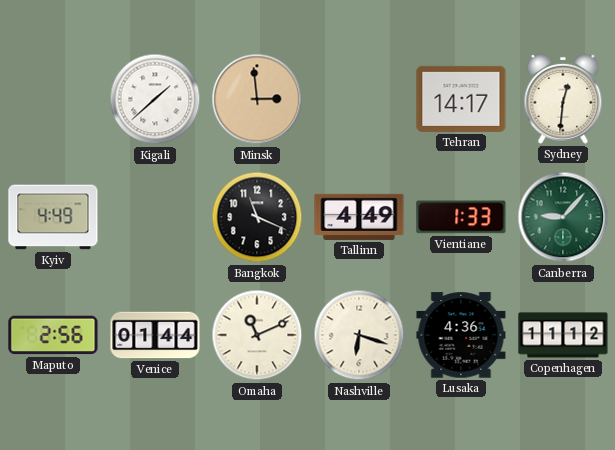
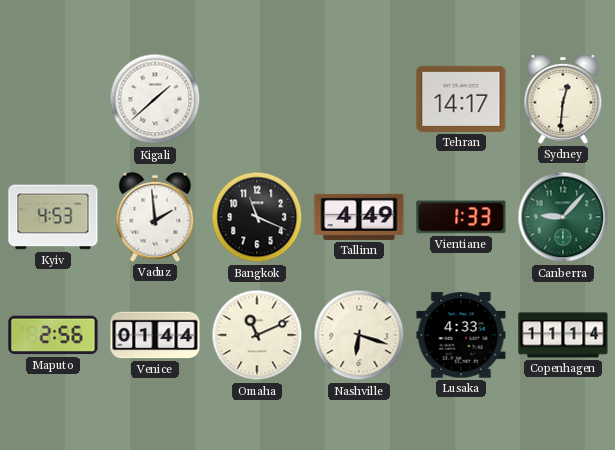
Minsk: 2:59 -> none
Kyiv: 4:49 -> 4:53
Vaduz: none -> 1:59
Lusaka: 4:36 -> 4:33
Copenhagen: 11:12 -> 11:14
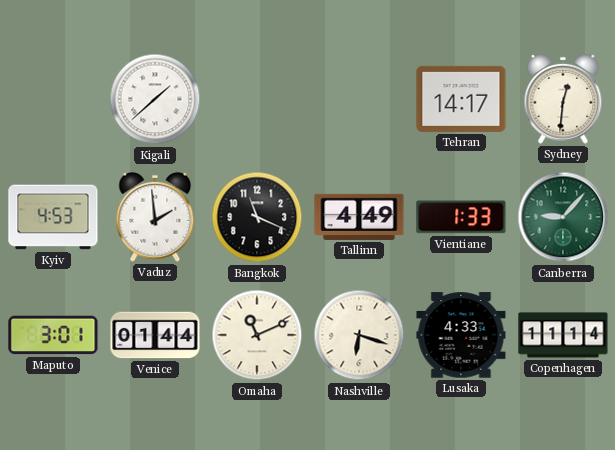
Maputo: 2:56 -> 3:01
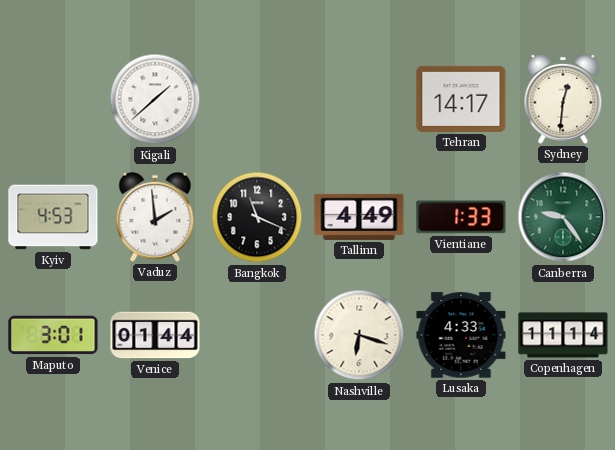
Canberra: 9:07 -> 9:24
Omaha: 11:11 -> none
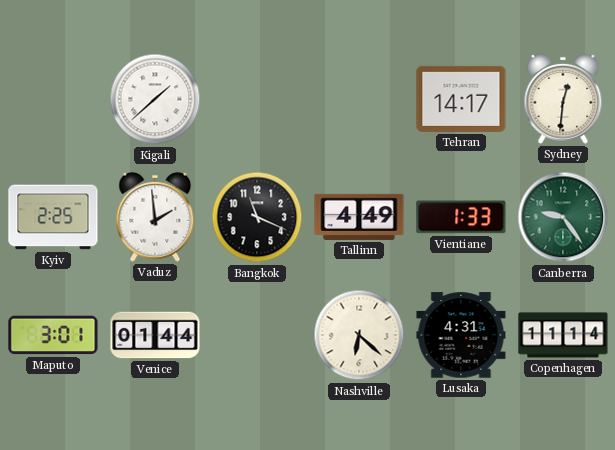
Kyiv: 4:53 -> 2:25
Nashville: 6:18 -> 6:22
Lusaka: 4:33 -> 4:31
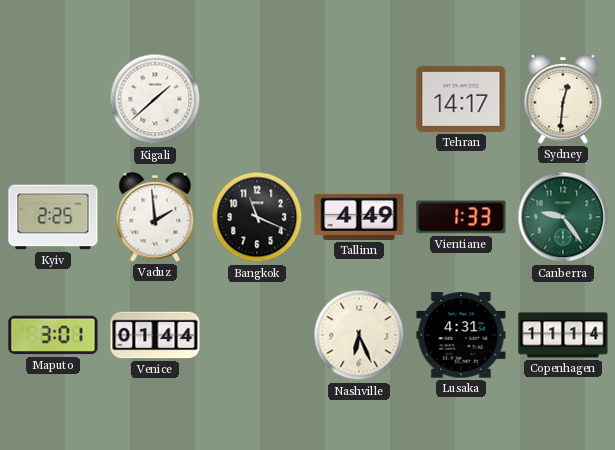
Nashville: 6:22 -> 6:26
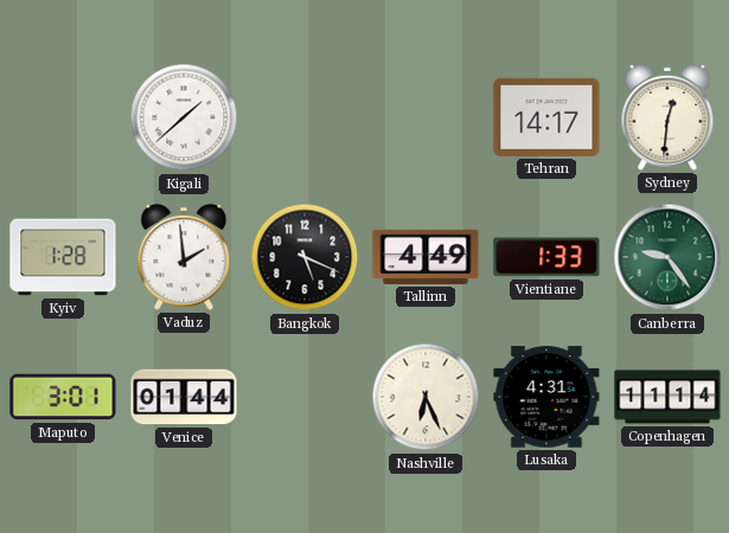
Kyiv: 2:25 -> 1:28
Bangkok: 11:19 -> 5:19
